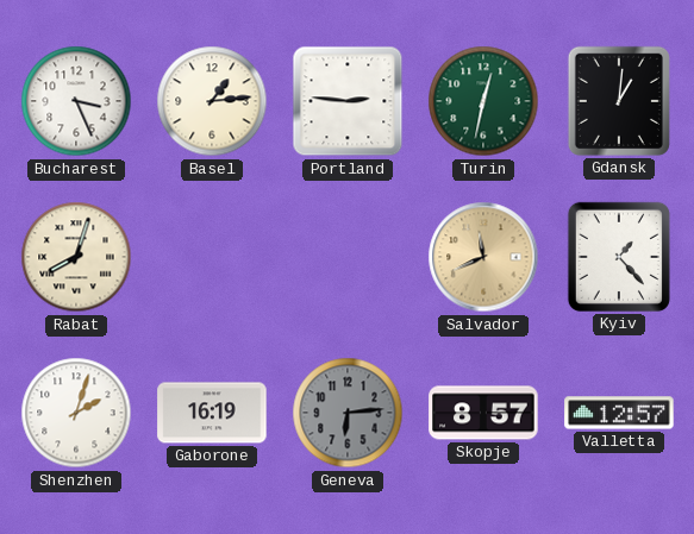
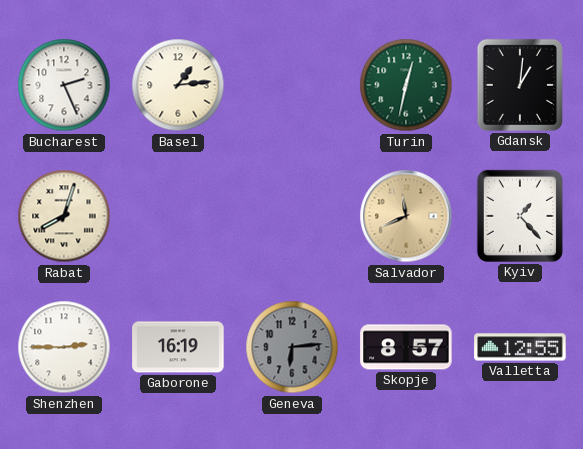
Bucharest: 3:26 -> 2:26
Portland: 2:46 -> none
Shenzhen: 2:03 -> 2:45
Valletta: 12:57 -> 12:55
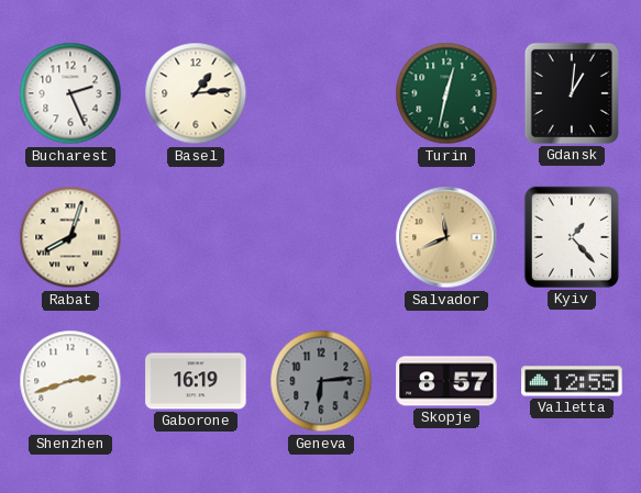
Shenzhen: 2:45 -> 2:42
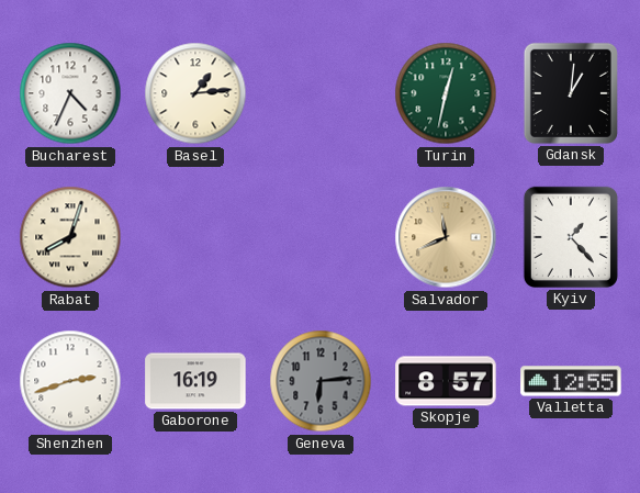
Bucharest: 2:26 -> 4:34
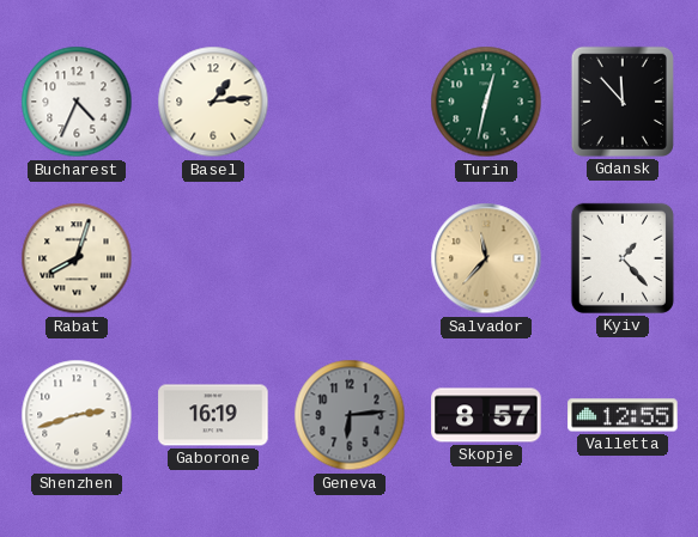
Gdansk: 1:01 -> 11:53
Salvador: 11:41 -> 11:37
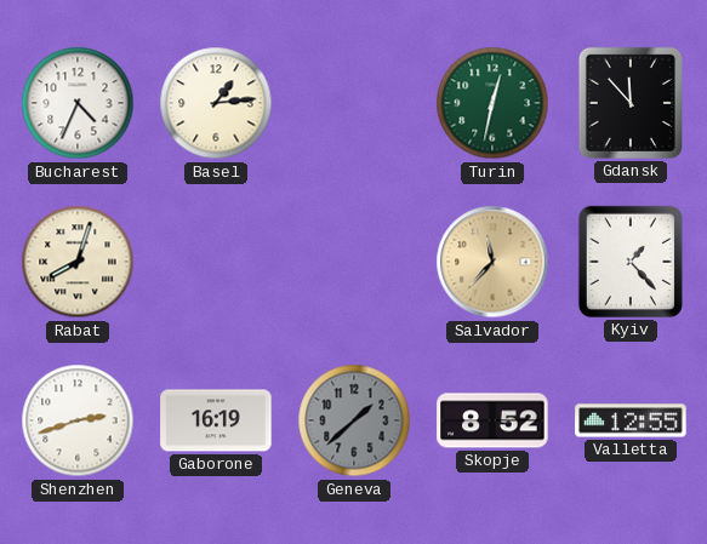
Geneva: 6:14 -> 1:38
Skopje: 8:57 -> 8:52
